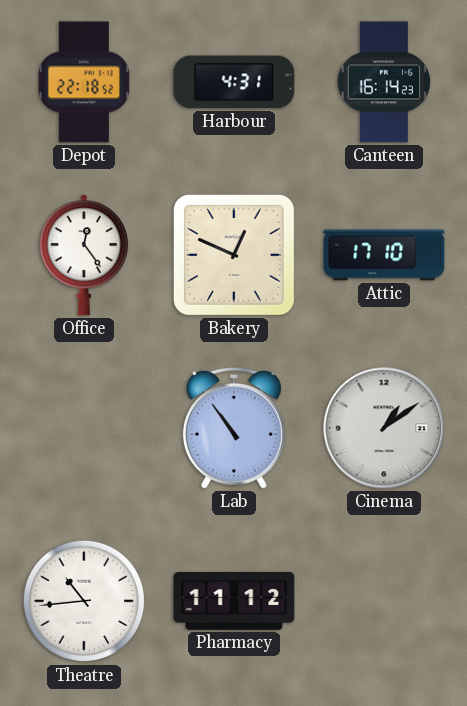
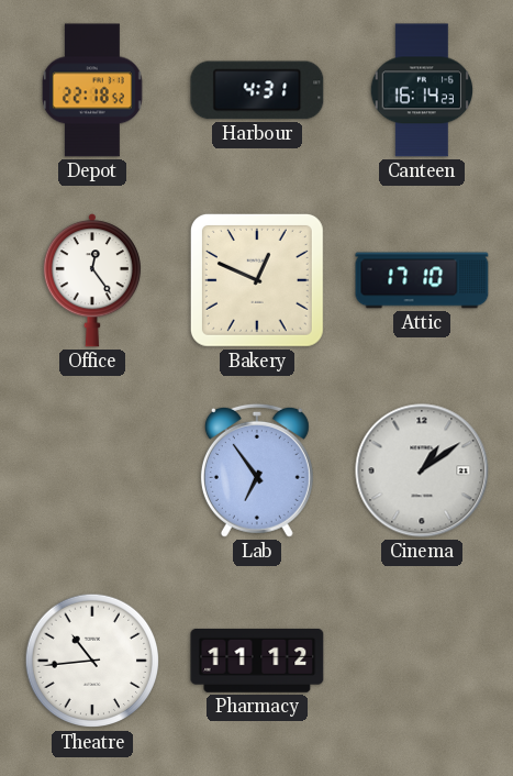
Lab: 10:54 -> 6:54
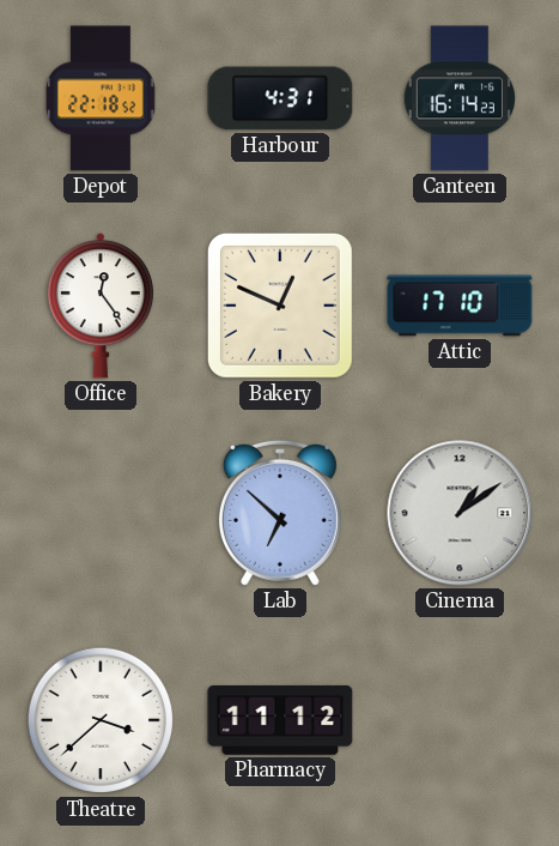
Lab: 6:54 -> 6:52
Theatre: 10:44 -> 3:38
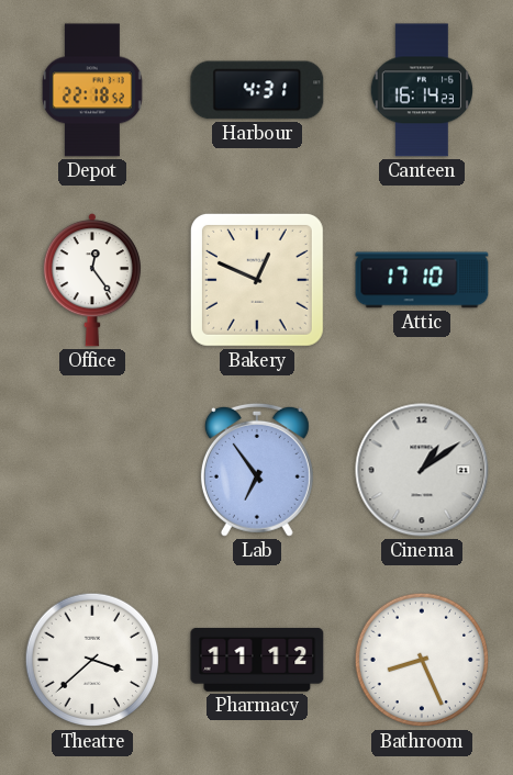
Lab: 6:52 -> 6:54
Bathroom: none -> 8:26
